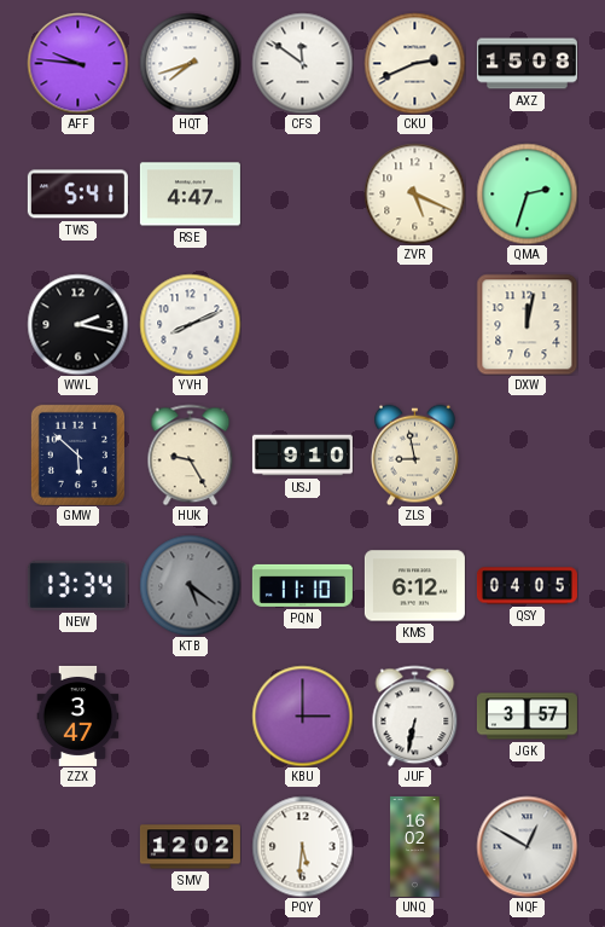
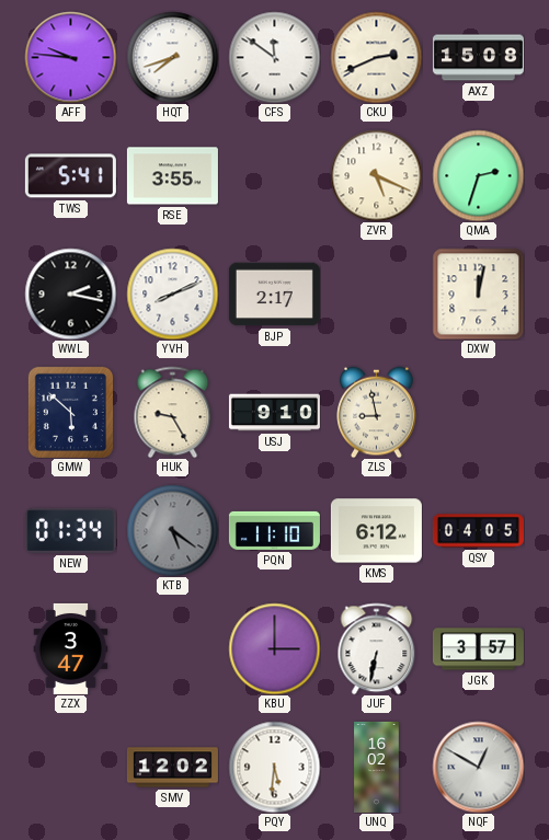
RSE: 4:47 -> 3:55
BJP: none -> 2:17
NEW: 13:34 -> 01:34
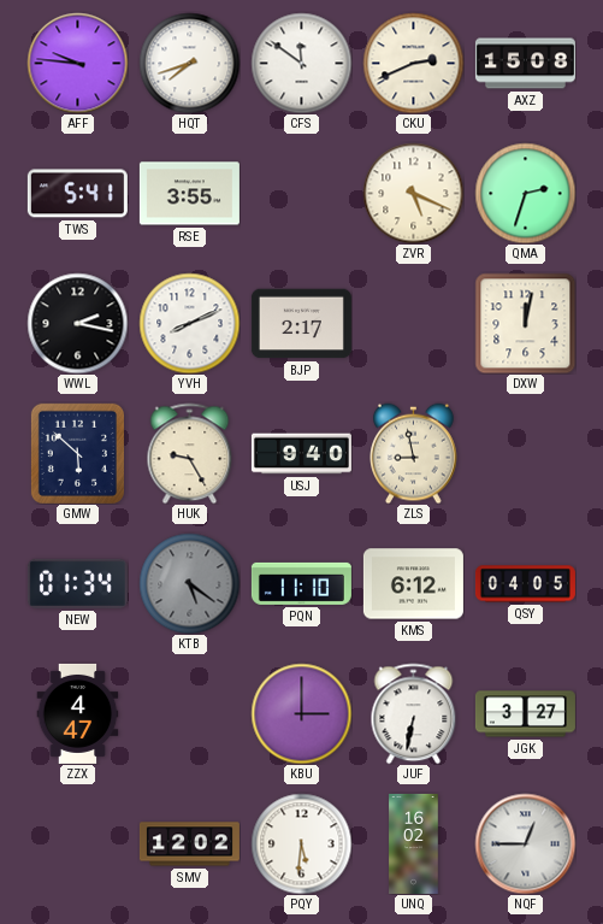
USJ: 9:10 -> 9:40
ZZX: 3:47 -> 4:47
JGK: 3:57 -> 3:27
NQF: 12:50 -> 12:45
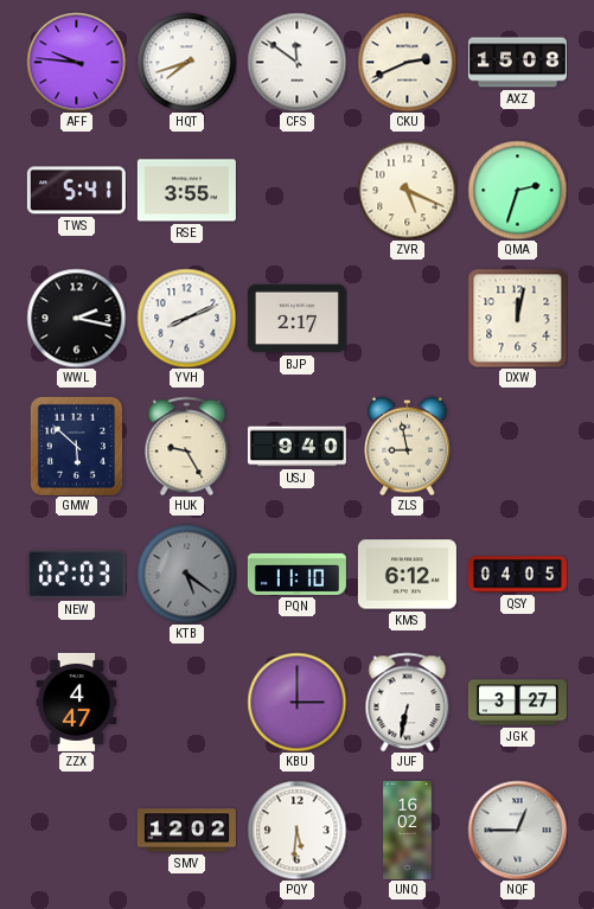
NEW: 01:34 -> 02:03
